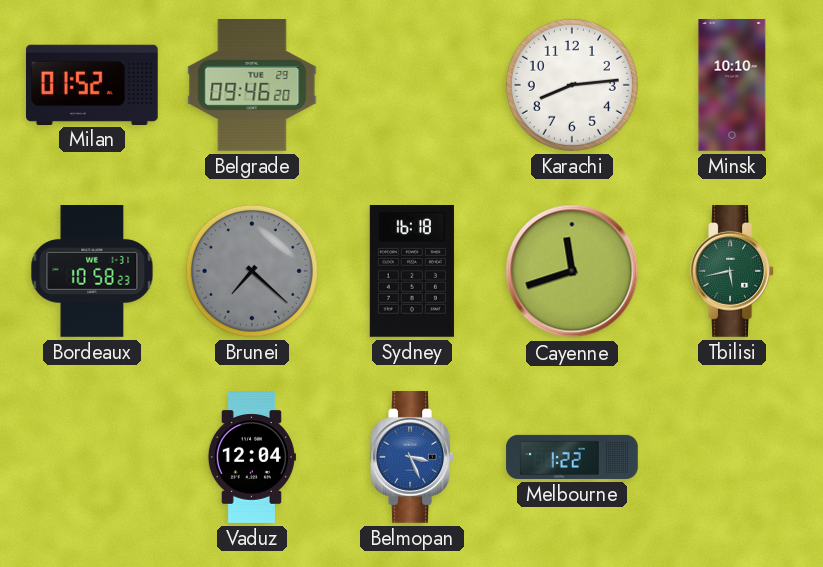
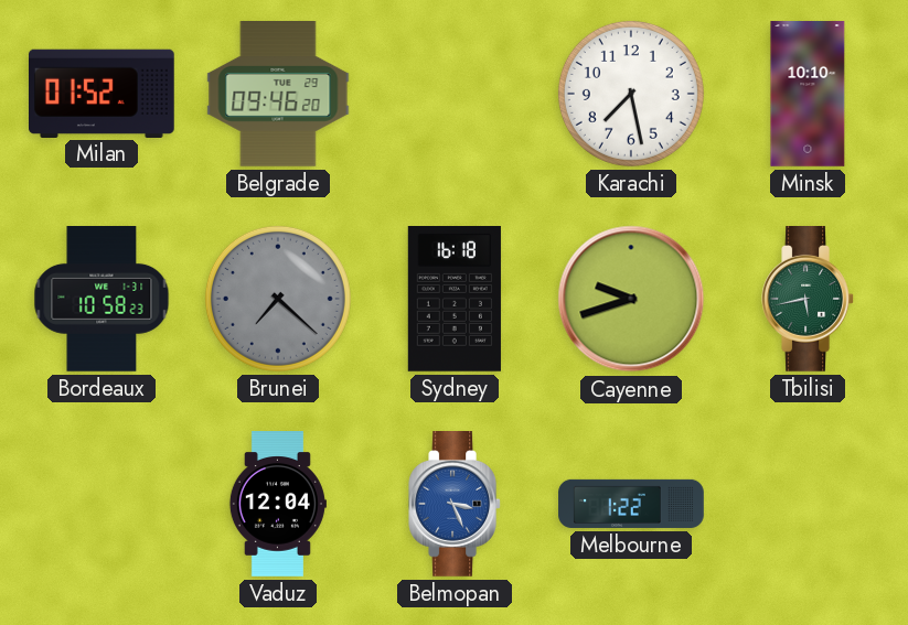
Karachi: 8:14 -> 7:28
Cayenne: 11:42 -> 9:42
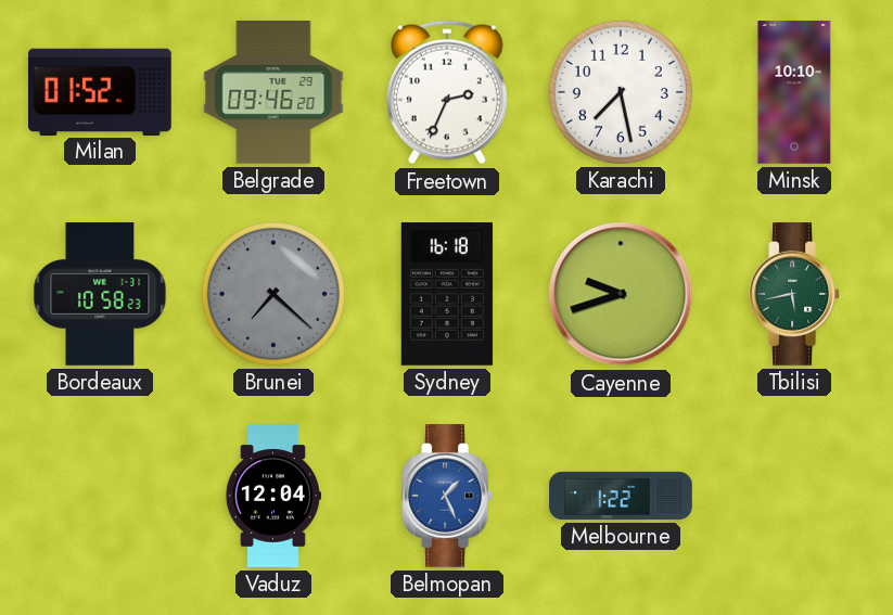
Freetown: none -> 2:34
Belmopan: 3:26 -> 1:26
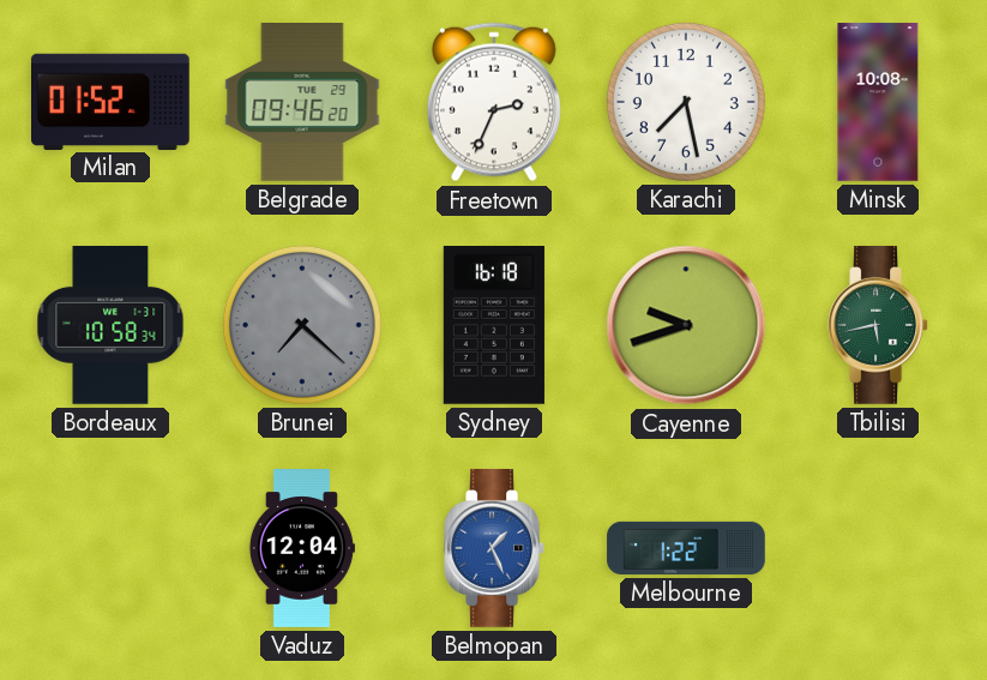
Minsk: 10:10 -> 10:08
Bordeaux: 10:58:23 -> 10:58:34
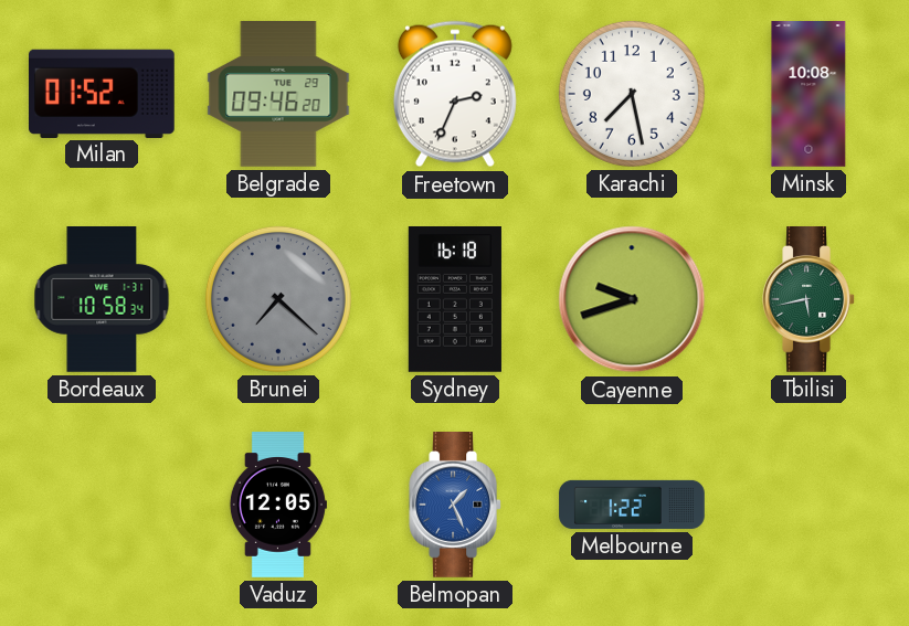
Vaduz: 12:04 -> 12:05
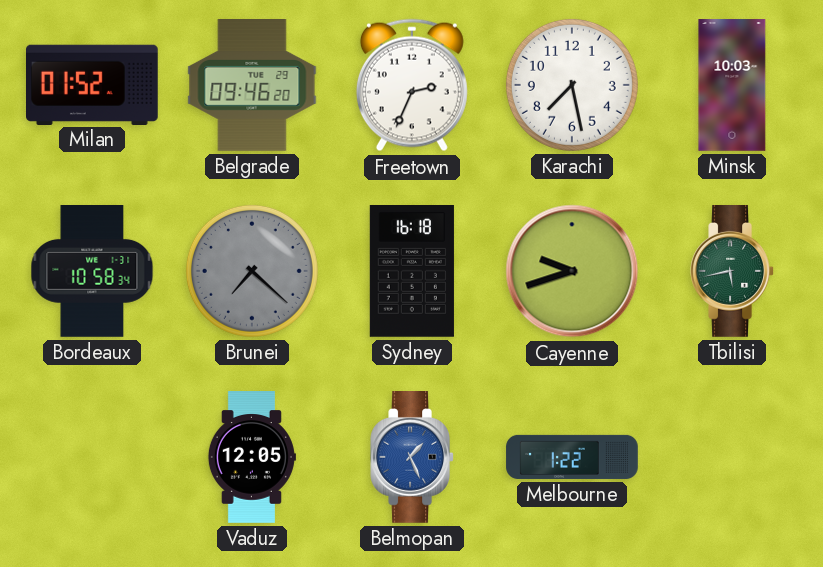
Minsk: 10:08 -> 10:03
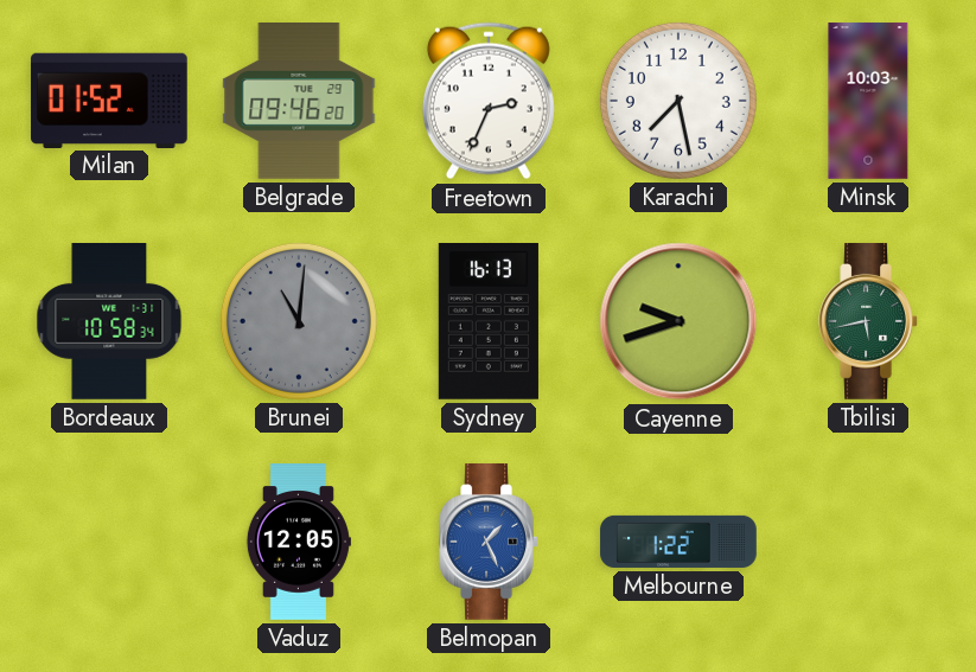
Brunei: 7:22 -> 11:01
Sydney: 16:18 -> 16:13
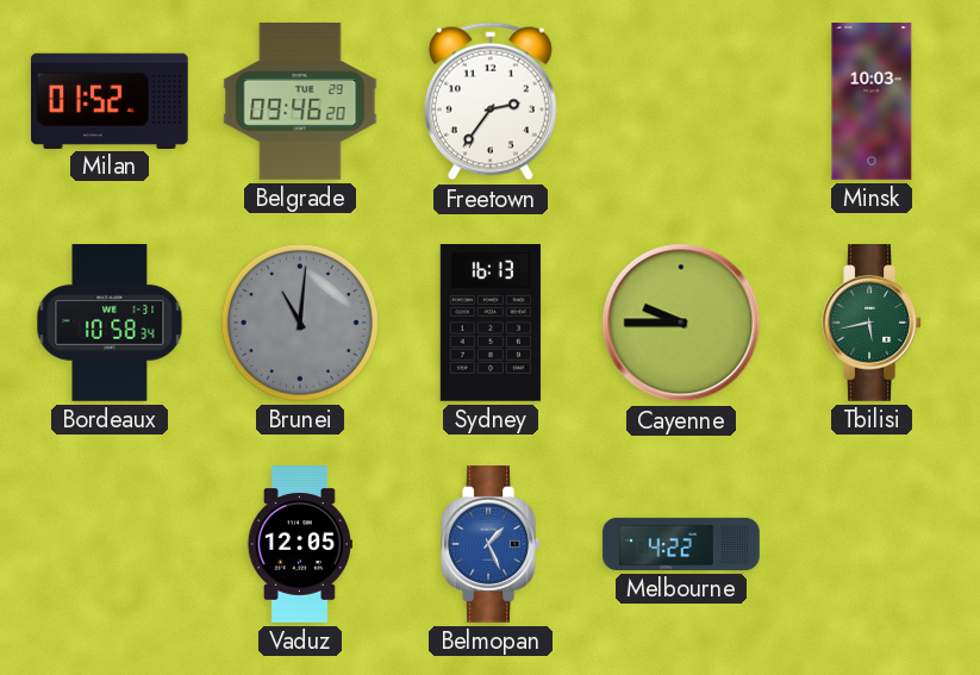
Freetown: 2:34 -> 2:36
Karachi: 7:28 -> none
Cayenne: 9:42 -> 9:45
Melbourne: 1:22 -> 4:22
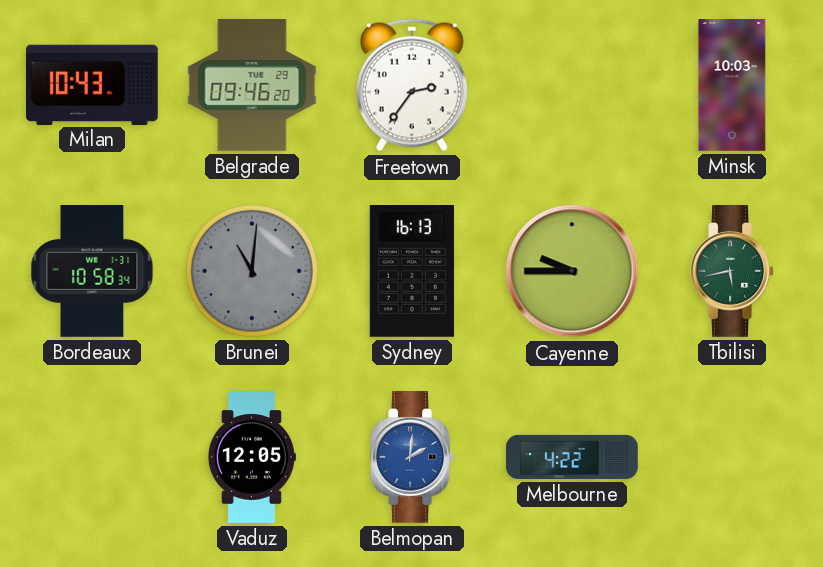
Milan: 01:52 -> 10:43
Belmopan: 1:26 -> 2:01
